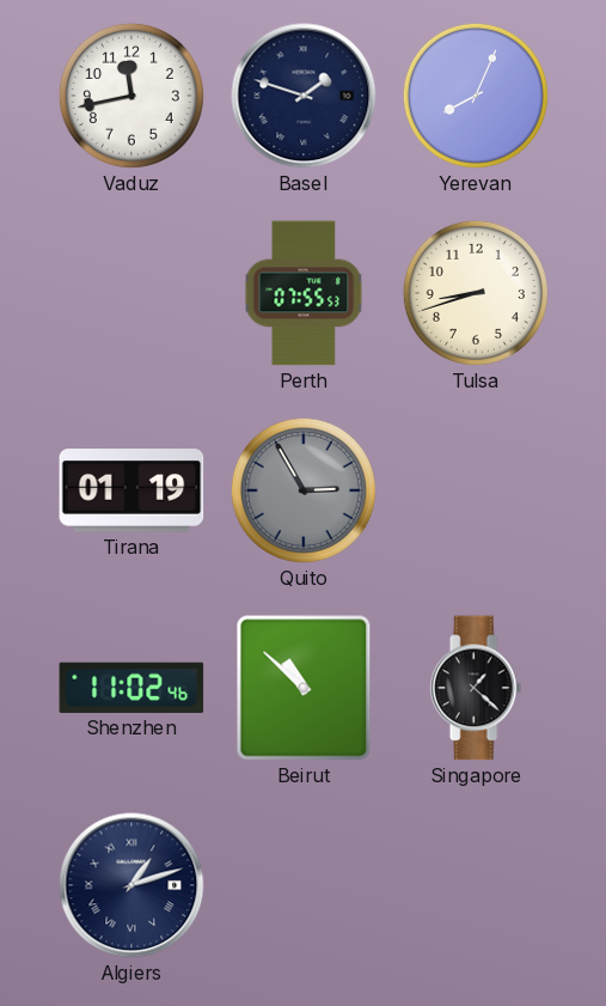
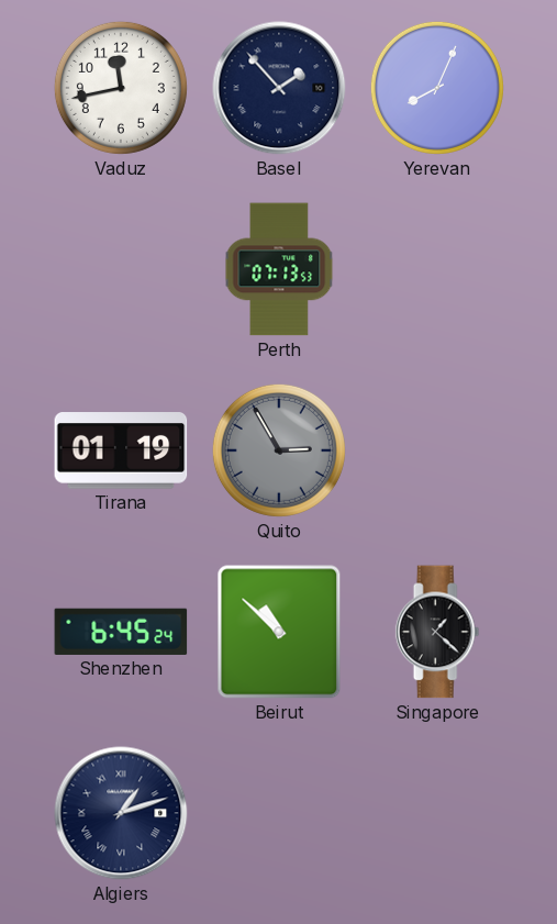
Basel: 1:48 -> 1:53
Perth: 07:55 -> 07:13
Tulsa: 8:42 -> none
Shenzhen: 11:02 -> 6:45
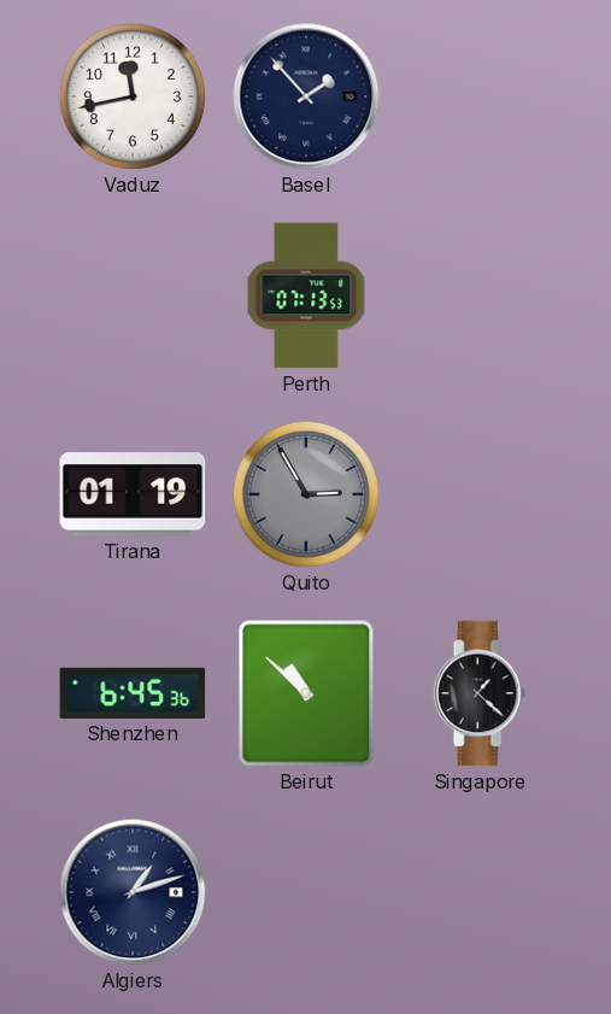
Yerevan: 8:04 -> none
Shenzhen: 6:45:24 -> 6:45:36
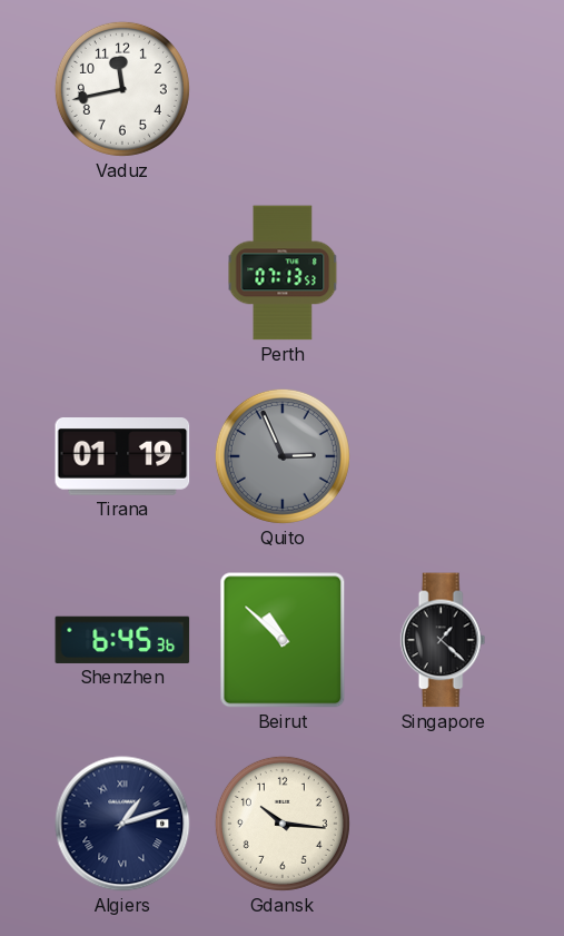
Basel: 1:53 -> none
Quito: 2:55 -> 2:56
Gdansk: none -> 10:16
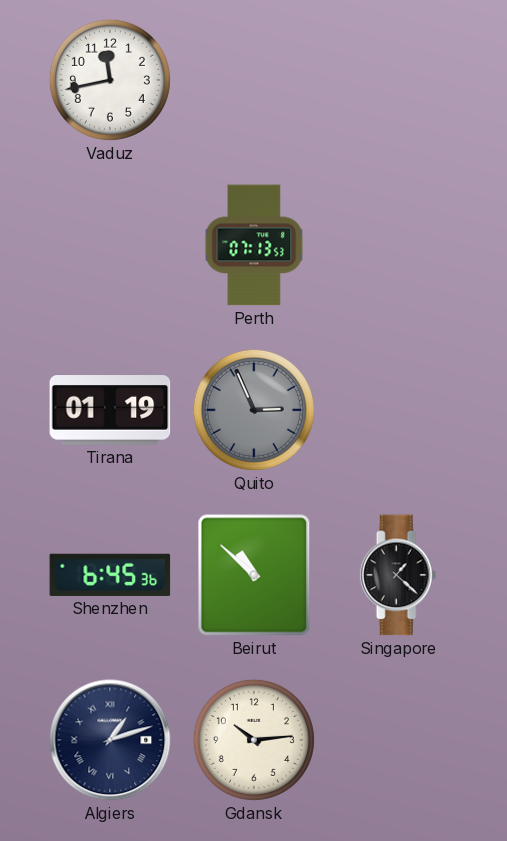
Gdansk: 10:16 -> 10:14
